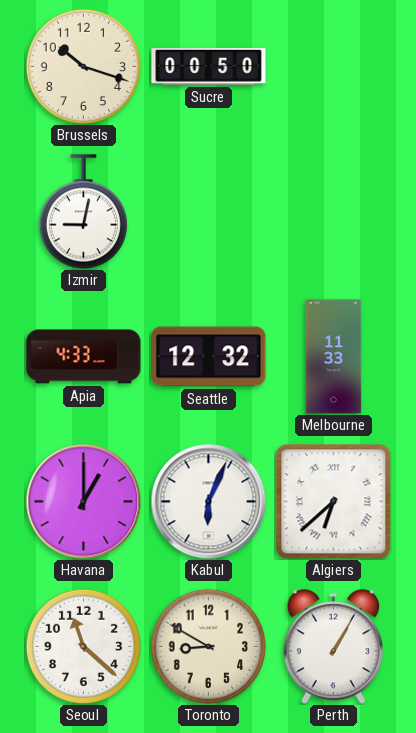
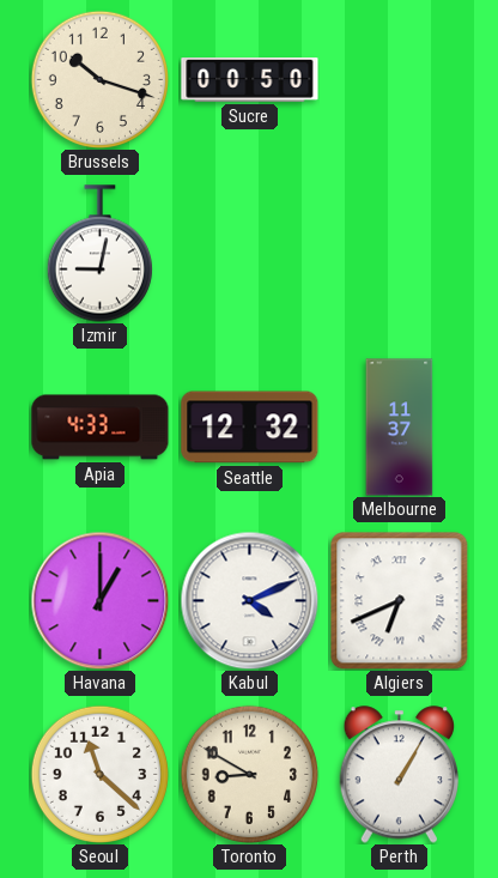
Melbourne: 11:33 -> 11:37
Kabul: 6:04 -> 4:11
Algiers: 6:38 -> 6:41
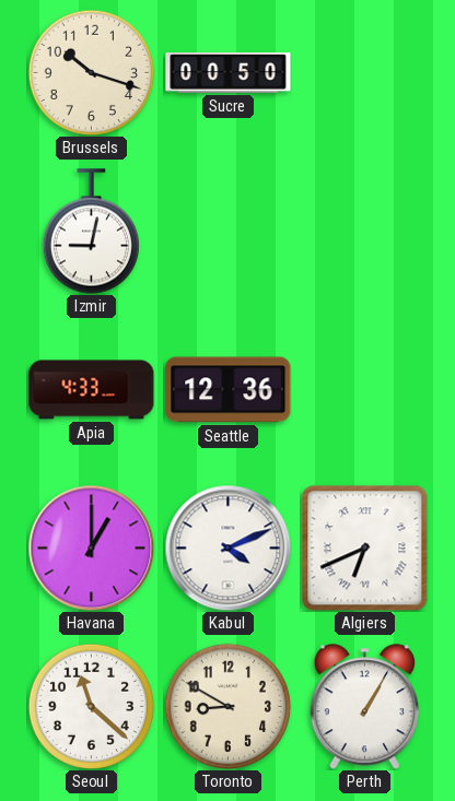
Seattle: 12:32 -> 12:36
Melbourne: 11:37 -> none
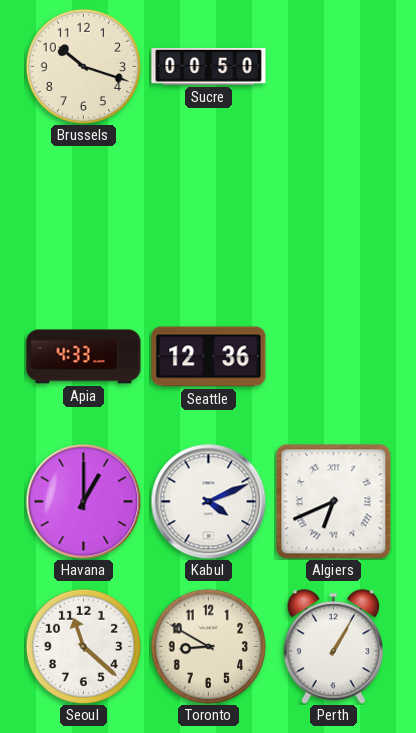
Izmir: 9:02 -> none
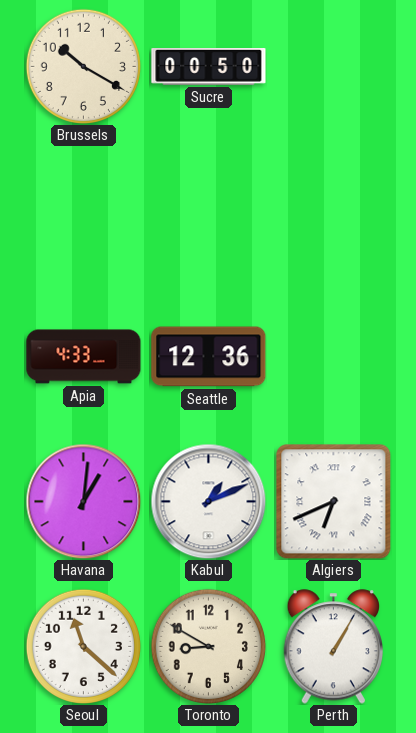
Brussels: 10:18 -> 10:20
Havana: 1:00 -> 1:01
Kabul: 4:11 -> 1:11
